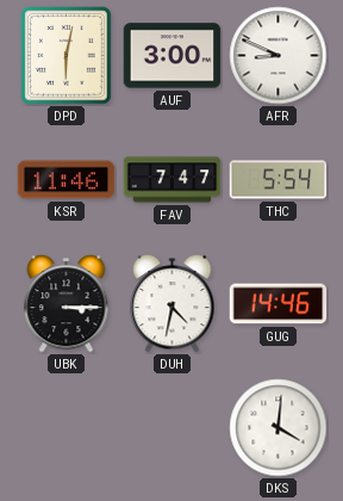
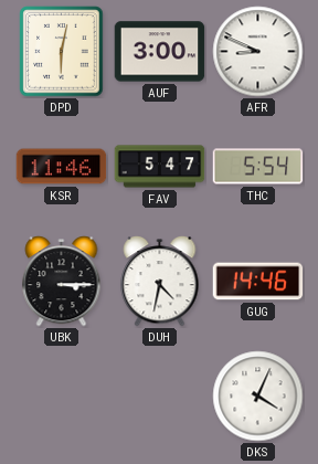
FAV: 7:47 -> 5:47
DKS: 4:01 -> 4:04
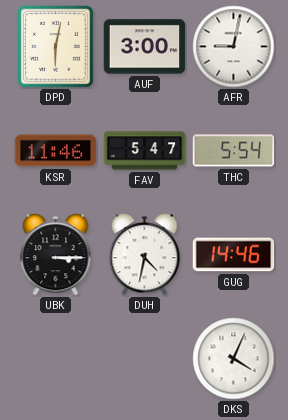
AFR: 8:49 -> 9:02
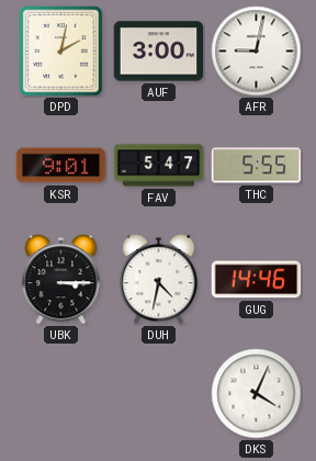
DPD: 6:02 -> 2:02
KSR: 11:46 -> 9:01
THC: 5:54 -> 5:55
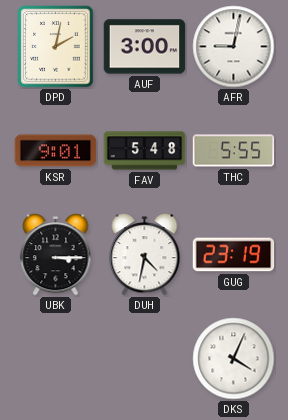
FAV: 5:47 -> 5:48
GUG: 14:46 -> 23:19
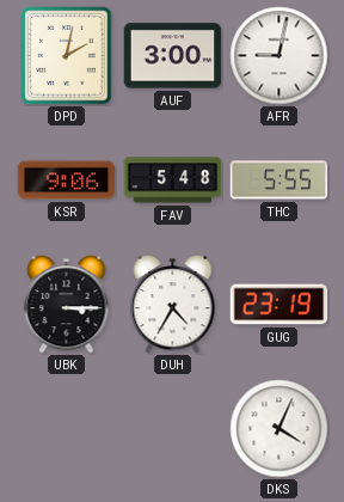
KSR: 9:01 -> 9:06
DUH: 4:32 -> 4:35
